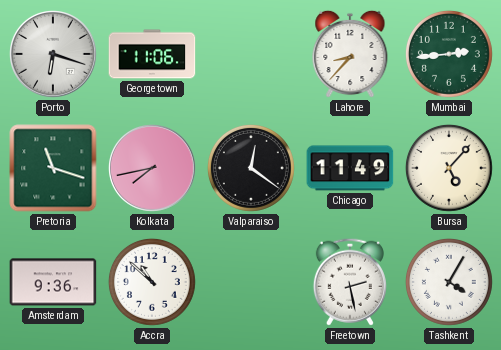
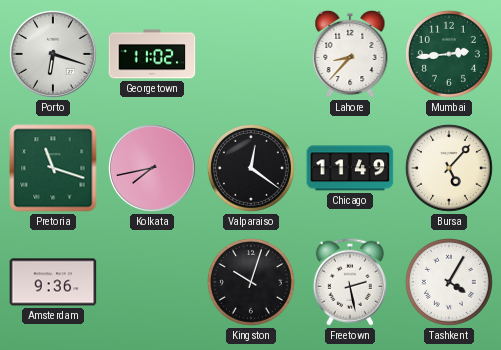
Georgetown: 11:06 -> 11:02
Accra: 10:52 -> none
Kingston: none -> 10:03
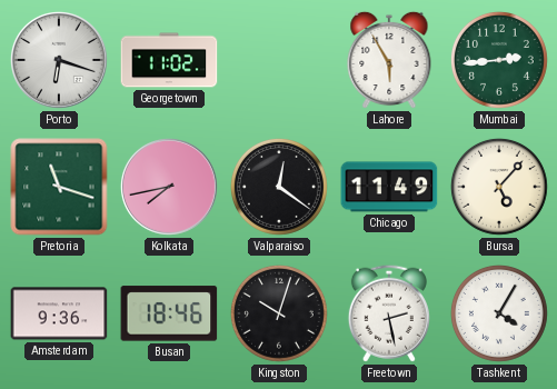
Lahore: 8:37 -> 5:55
Busan: none -> 18:46
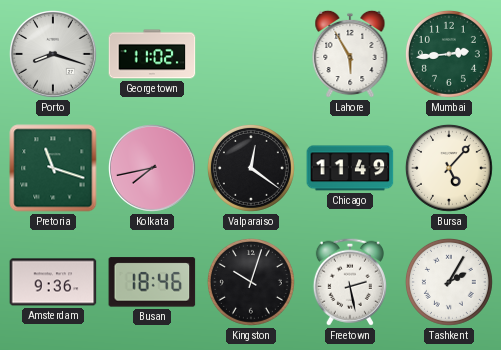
Porto: 6:18 -> 8:18
Tashkent: 4:05 -> 2:05
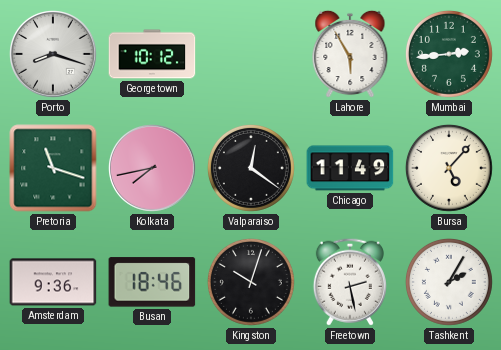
Georgetown: 11:02 -> 10:12
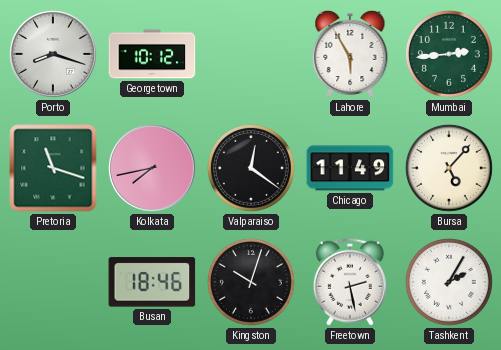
Amsterdam: 9:36 -> none
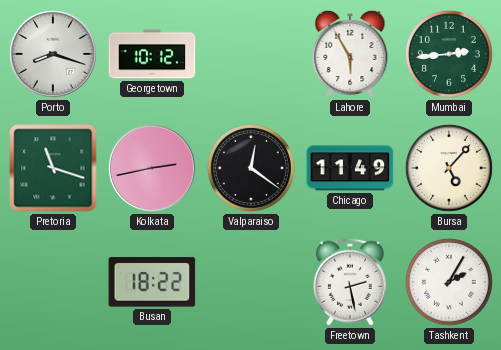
Kolkata: 7:43 -> 2:43
Busan: 18:46 -> 18:22
Kingston: 10:03 -> none
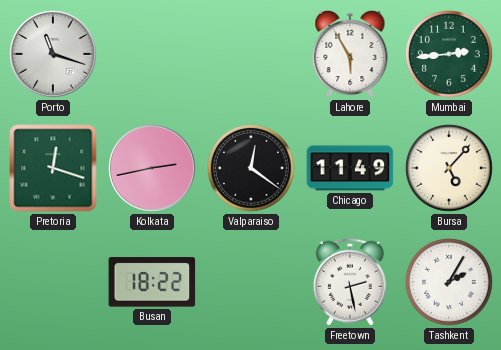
Porto: 8:18 -> 11:18
Georgetown: 10:12 -> none
Pretoria: 11:18 -> 12:18
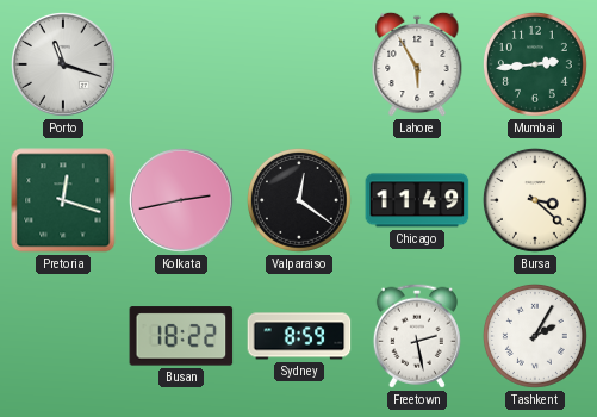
Bursa: 5:07 -> 3:22
Sydney: none -> 8:59
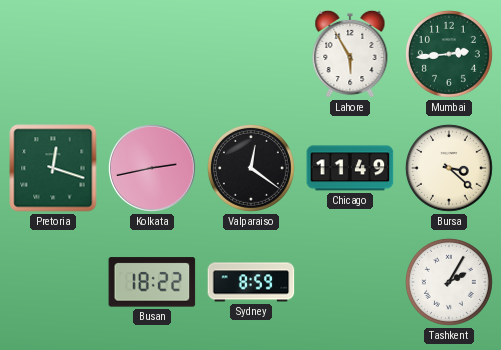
Porto: 11:18 -> none
Freetown: 2:28 -> none
